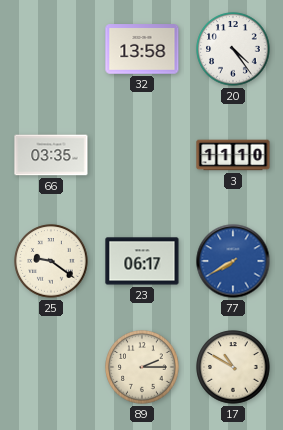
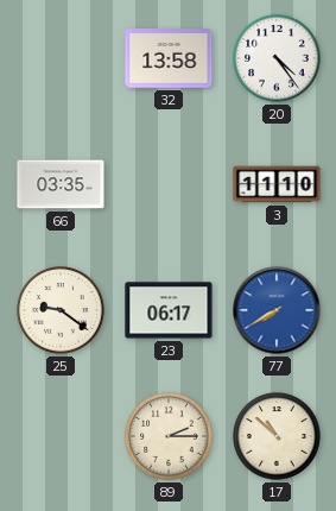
17: 10:50 -> 10:52
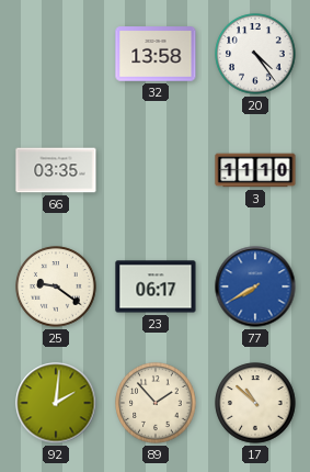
92: none -> 2:01
89: 2:15 -> 1:53
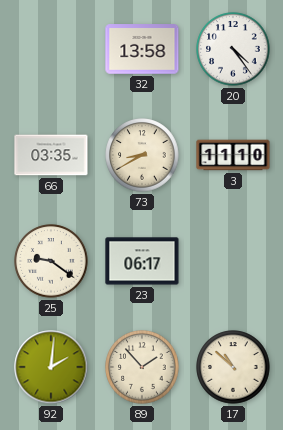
73: none -> 8:40
77: 7:40 -> none
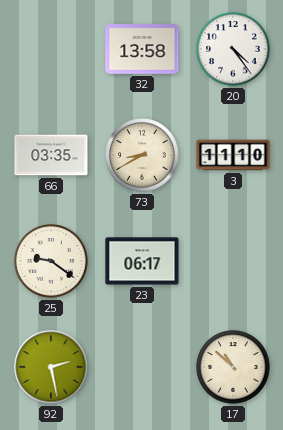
92: 2:01 -> 2:28
89: 1:53 -> none
